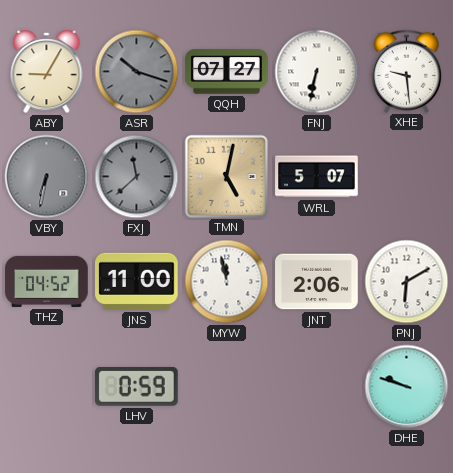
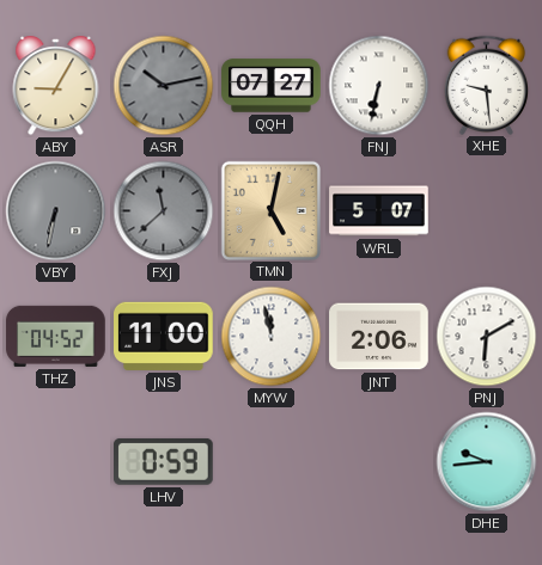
ASR: 10:18 -> 10:13
DHE: 9:48 -> 9:44
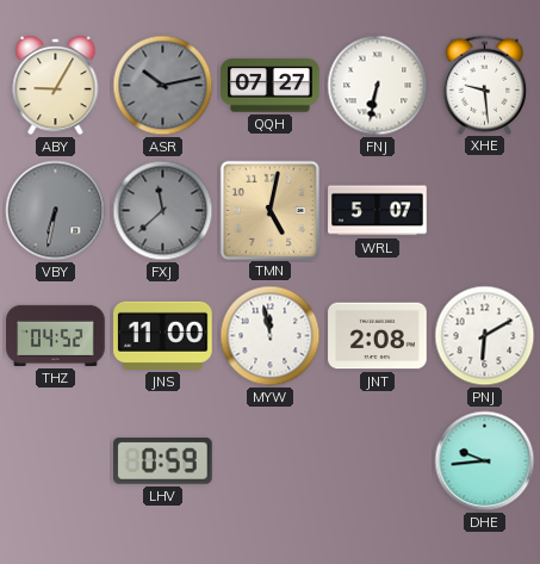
JNT: 2:06 -> 2:08
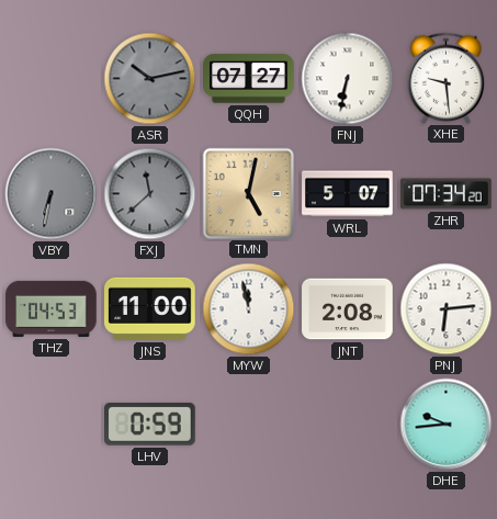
ABY: 9:05 -> none
ZHR: none -> 07:34
THZ: 04:52 -> 04:53
PNJ: 6:10 -> 6:14
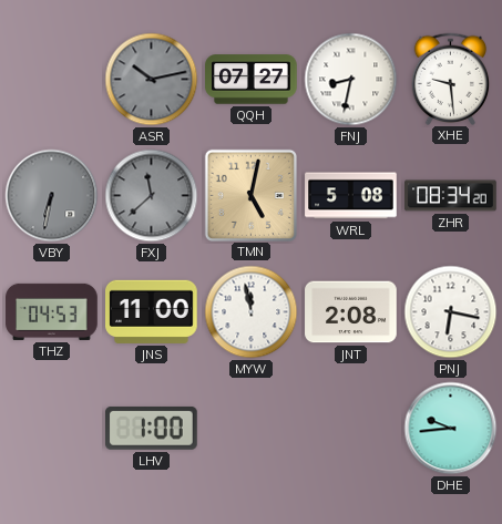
FNJ: 6:32 -> 8:32
WRL: 5:07 -> 5:08
ZHR: 07:34 -> 08:34
PNJ: 6:14 -> 6:17
LHV: 0:59 -> 1:00
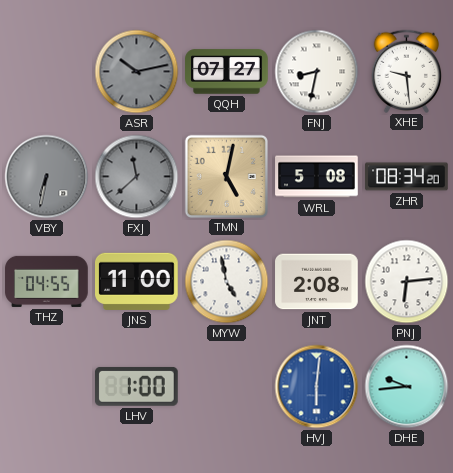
THZ: 04:53 -> 04:55
MYW: 11:58 -> 4:58
PNJ: 6:17 -> 6:14
HVJ: none -> 6:01
